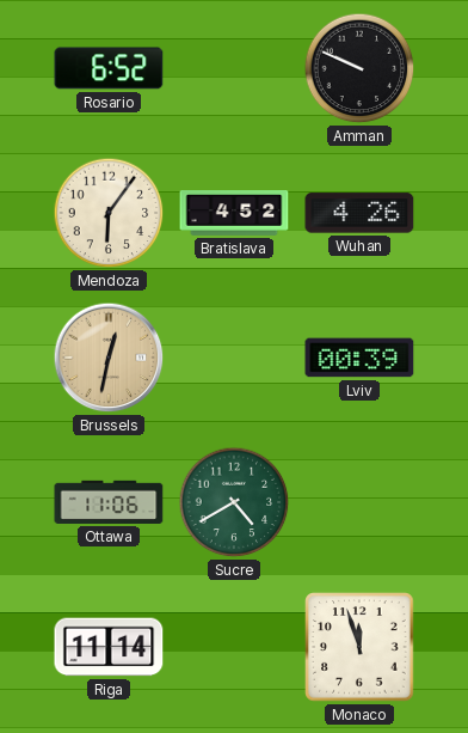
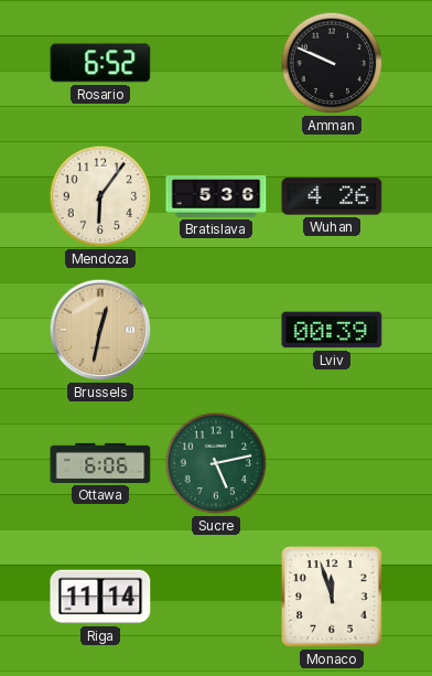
Bratislava: 4:52 -> 5:36
Ottawa: 11:06 -> 6:06
Sucre: 4:40 -> 5:13
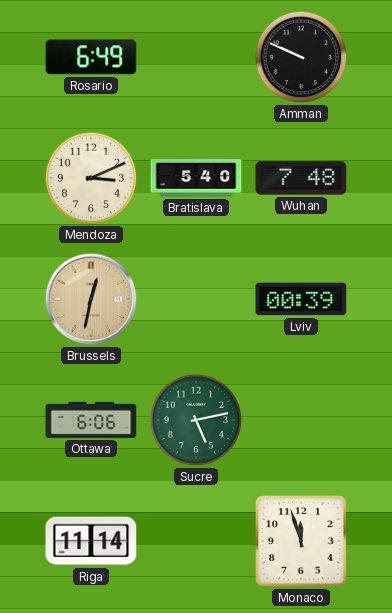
Rosario: 6:52 -> 6:49
Mendoza: 6:06 -> 3:11
Bratislava: 5:36 -> 5:40
Wuhan: 4:26 -> 7:48
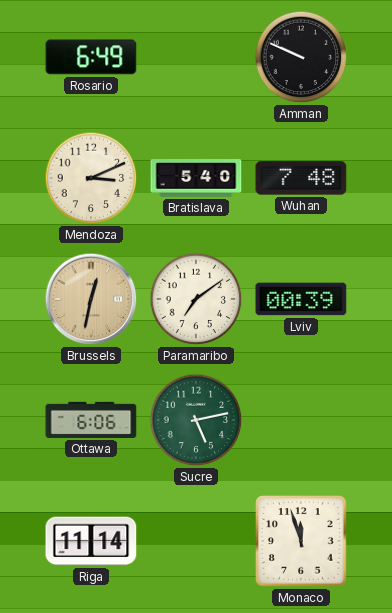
Paramaribo: none -> 7:09
